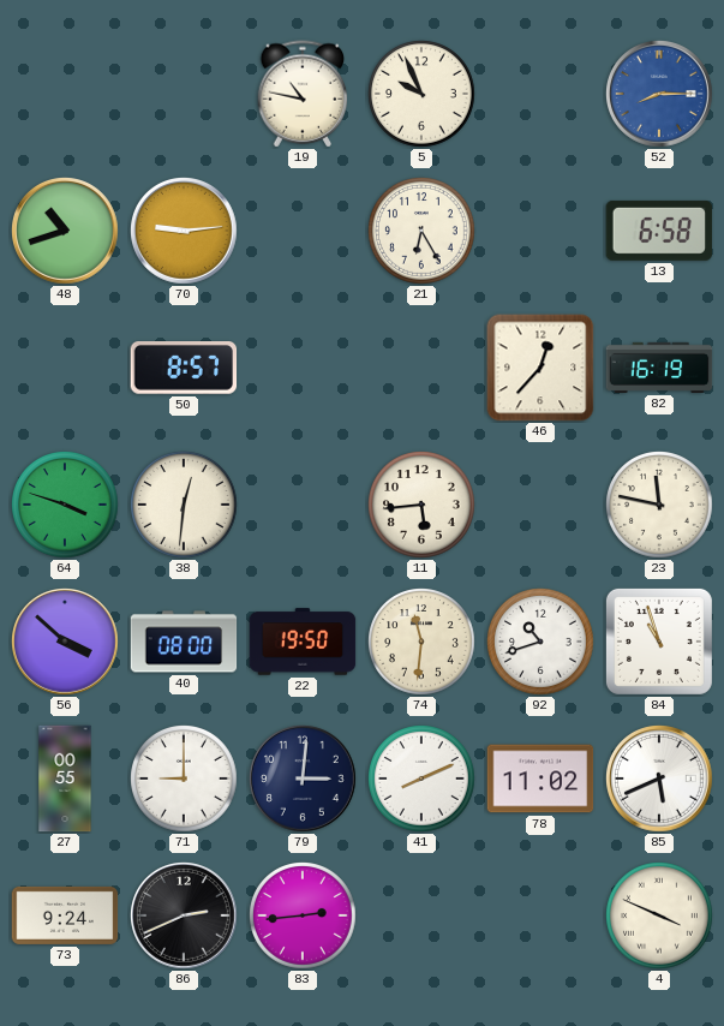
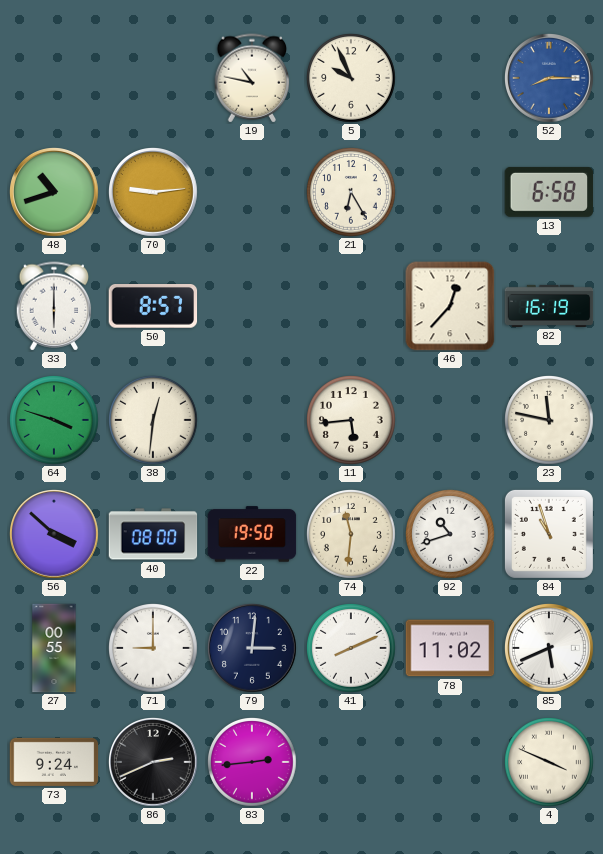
33: none -> 6:00
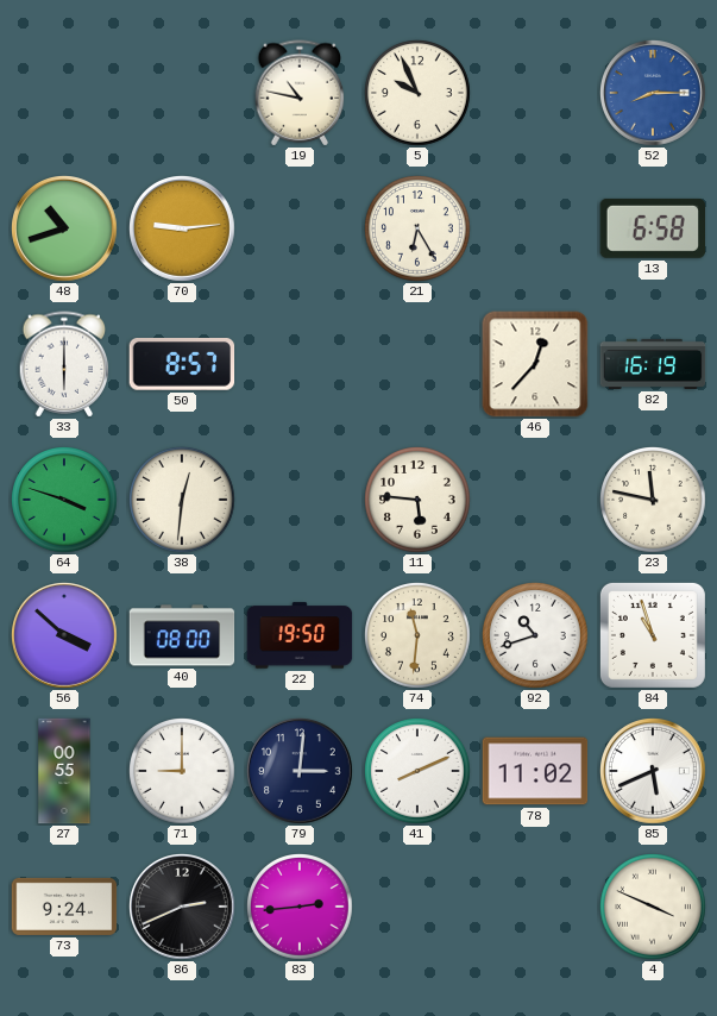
11: 5:44 -> 5:46
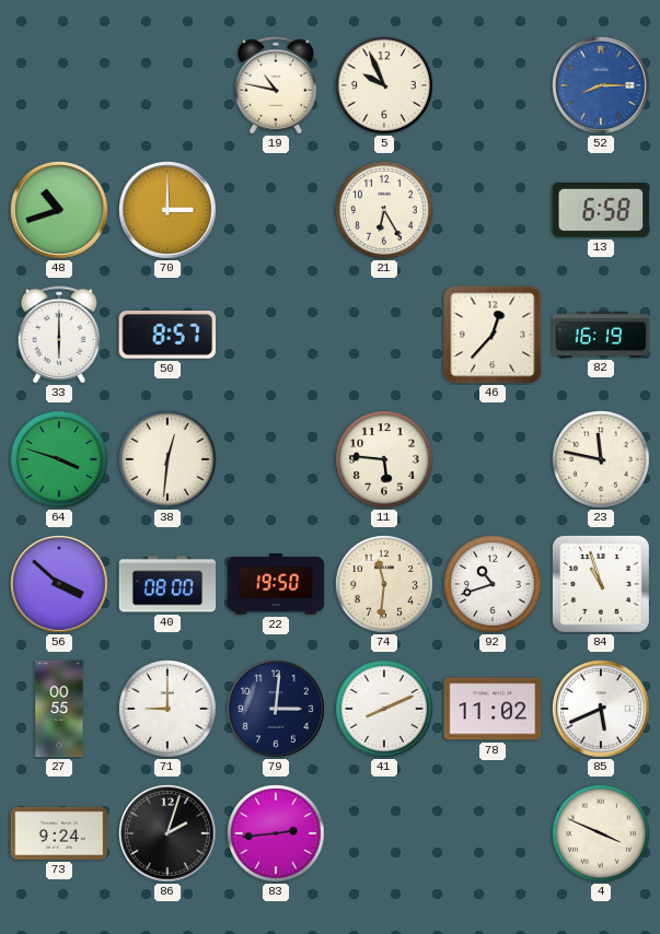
70: 9:14 -> 3:00
86: 2:41 -> 2:03
